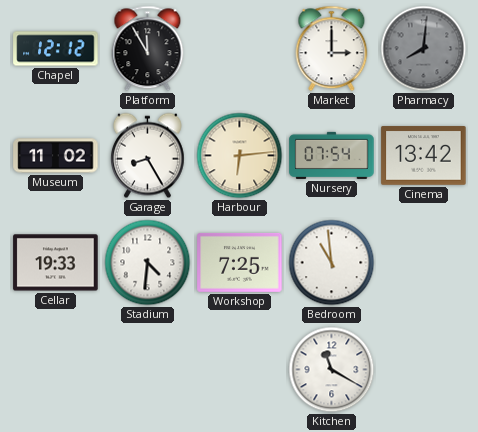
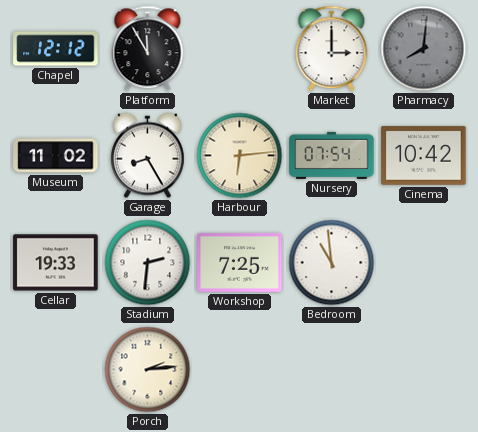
Cinema: 13:42 -> 10:42
Stadium: 4:31 -> 2:31
Porch: none -> 2:14
Kitchen: 11:20 -> none
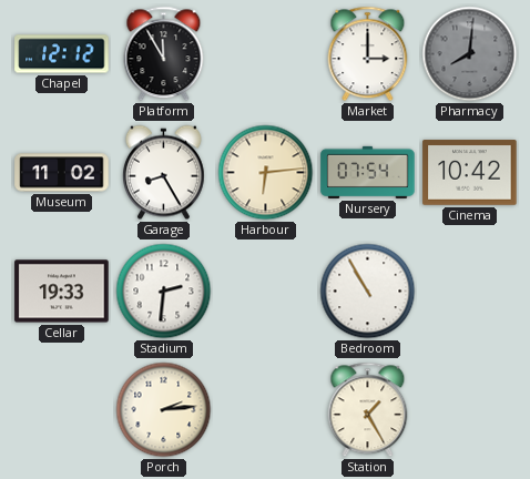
Workshop: 7:25 -> none
Bedroom: 10:59 -> 10:55
Station: none -> 1:25
